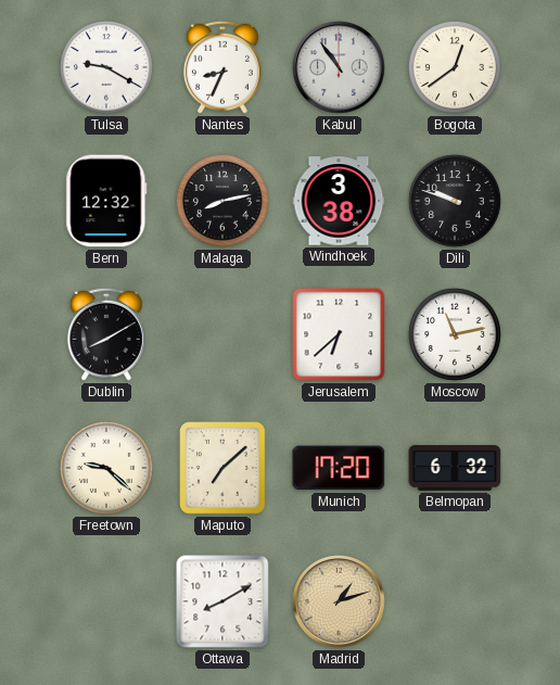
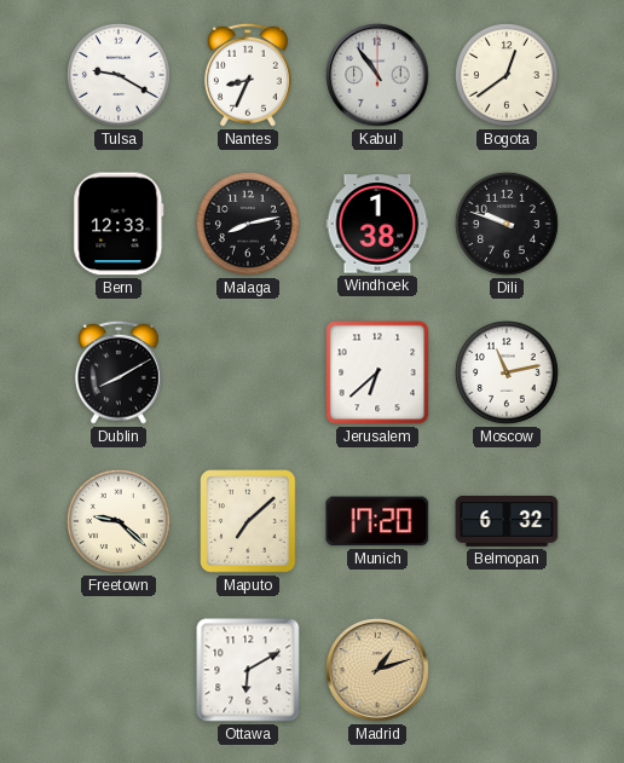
Bern: 12:32 -> 12:33
Windhoek: 3:38 -> 1:38
Ottawa: 8:10 -> 6:10
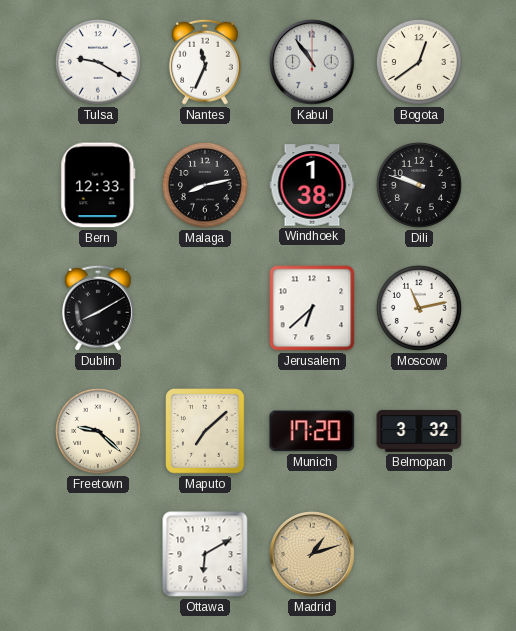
Nantes: 8:34 -> 11:34
Belmopan: 6:32 -> 3:32
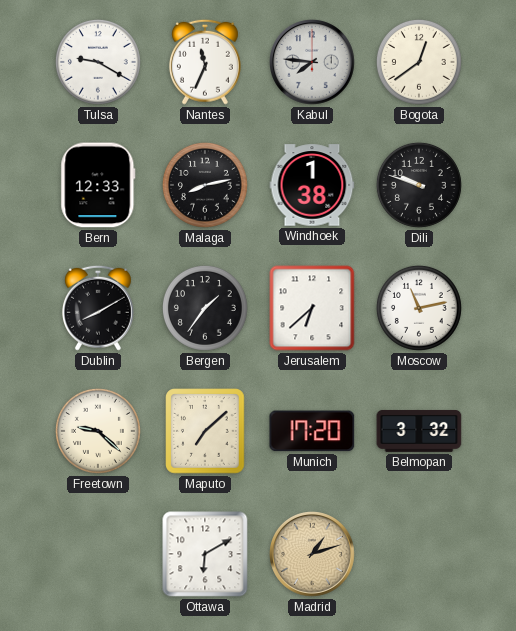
Kabul: 10:54 -> 7:46
Bergen: none -> 1:36
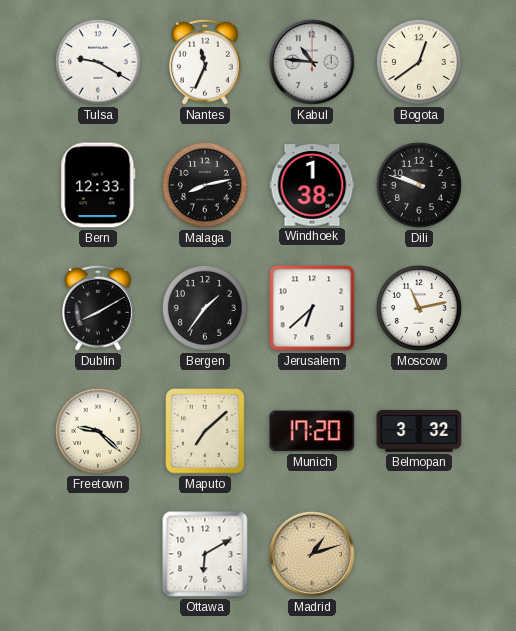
Kabul: 7:46 -> 10:46
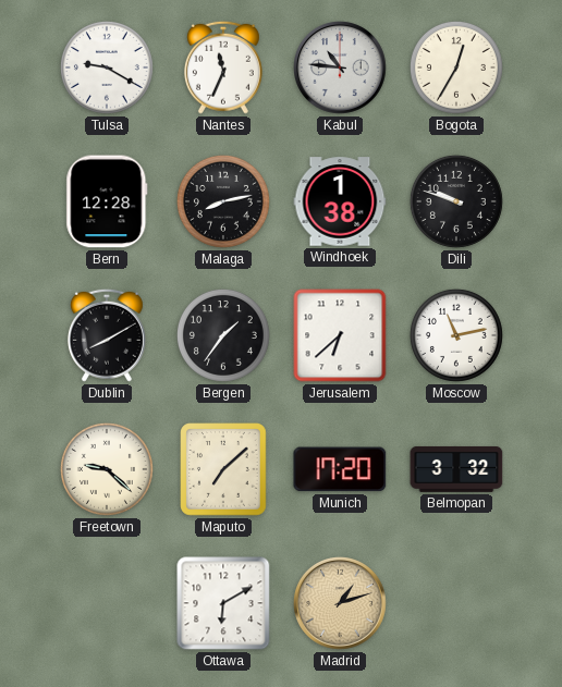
Bogota: 12:39 -> 12:35
Bern: 12:33 -> 12:28
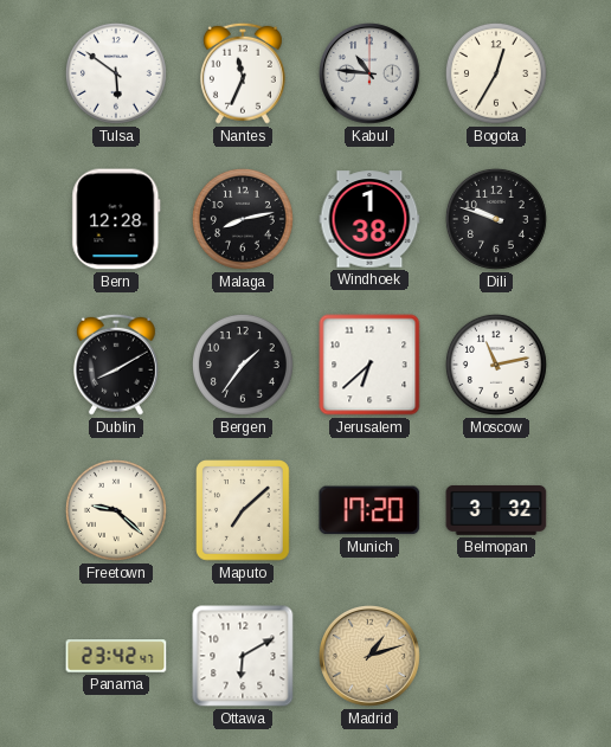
Tulsa: 9:20 -> 5:51
Panama: none -> 23:42
